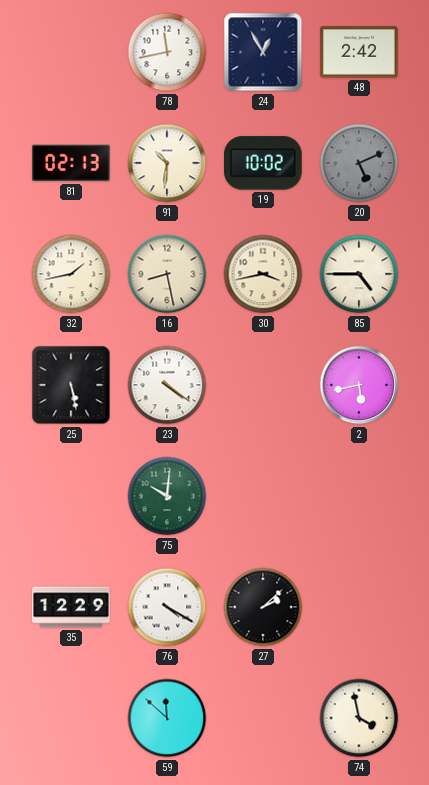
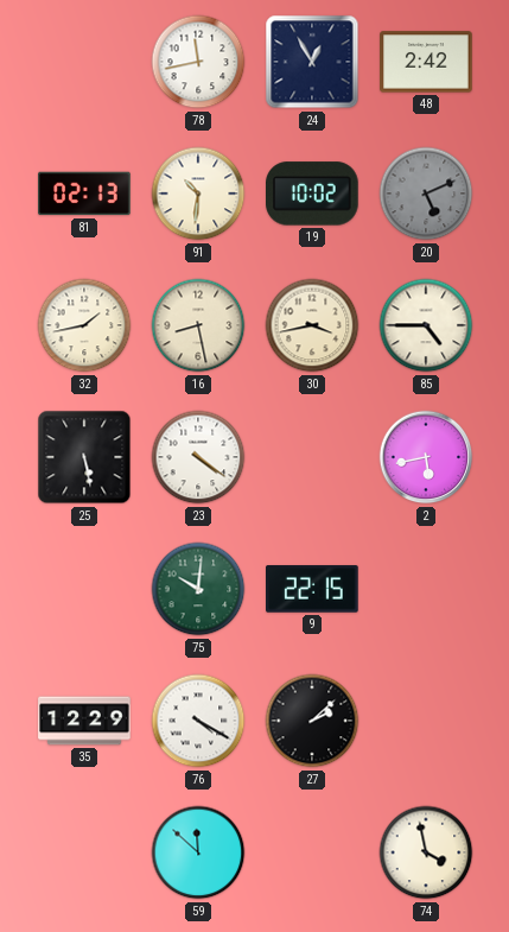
9: none -> 22:15
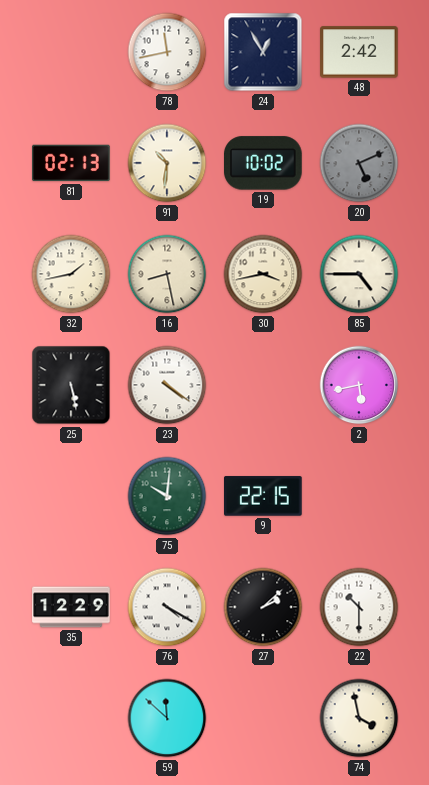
22: none -> 10:30
